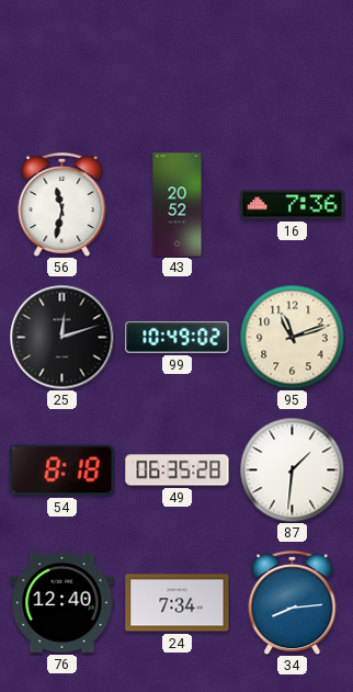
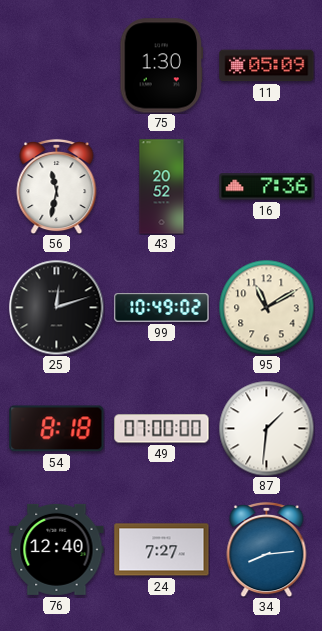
75: none -> 1:30
11: none -> 05:09
95: 11:12 -> 11:10
49: 06:35 -> 07:00
24: 7:34 -> 7:27
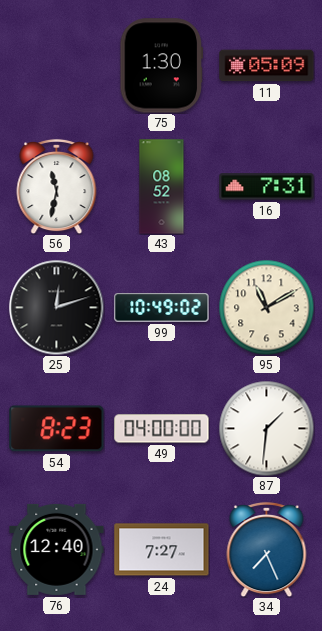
43: 20:52 -> 08:52
16: 7:36 -> 7:31
54: 8:18 -> 8:23
49: 07:00 -> 04:00
34: 8:14 -> 7:26
